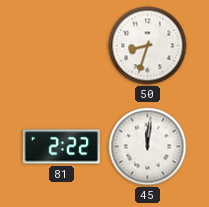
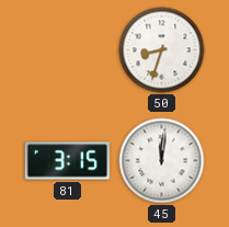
81: 2:22 -> 3:15
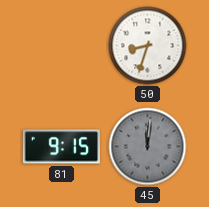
81: 3:15 -> 9:15
45 dial: white -> grey
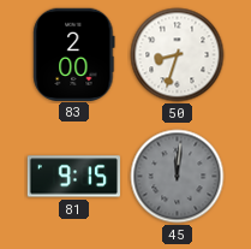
83: none -> 2:00
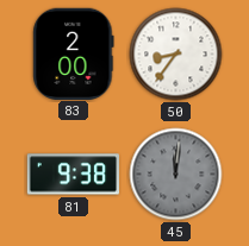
50: 8:33 -> 8:36
81: 9:15 -> 9:38
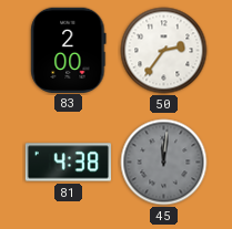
50: 8:36 -> 2:36
81: 9:38 -> 4:38
